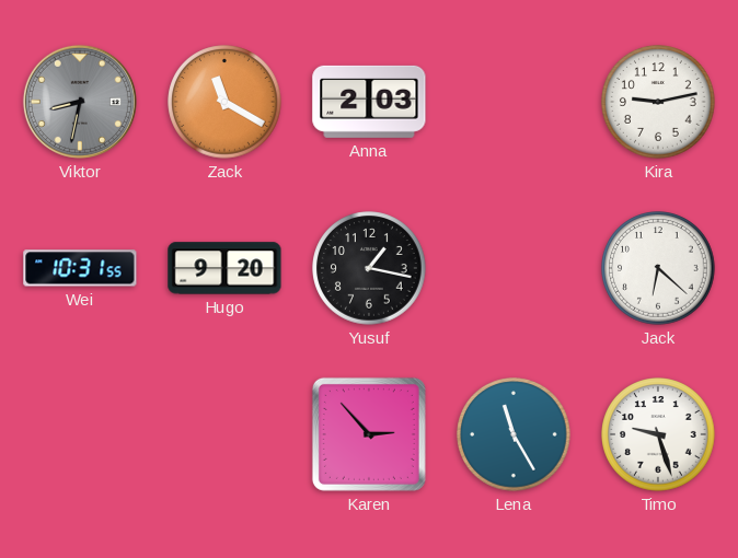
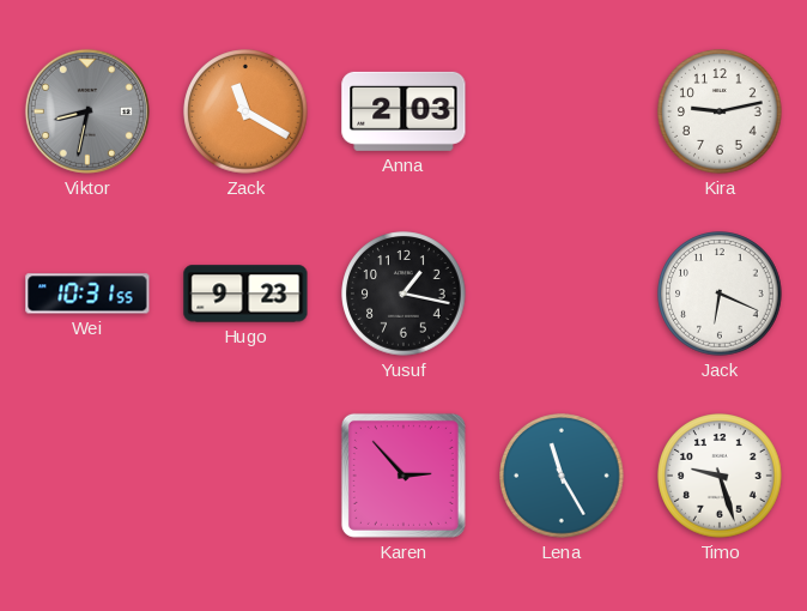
Hugo: 9:20 -> 9:23
Jack: 6:22 -> 6:19
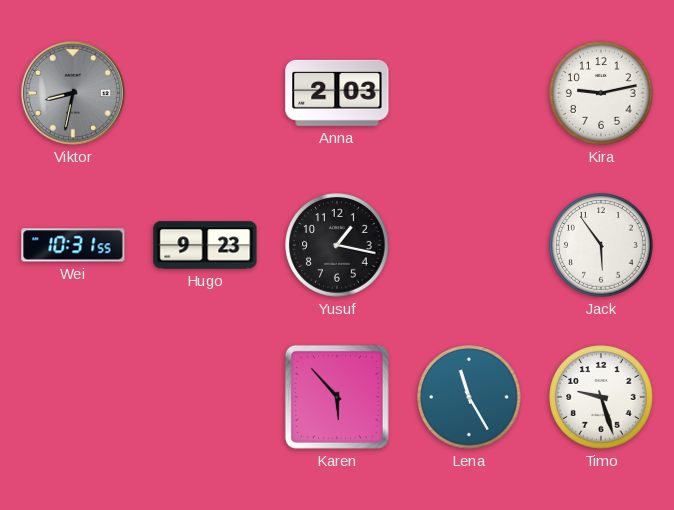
Zack: 11:20 -> none
Jack: 6:19 -> 5:54
Karen: 2:53 -> 5:53
